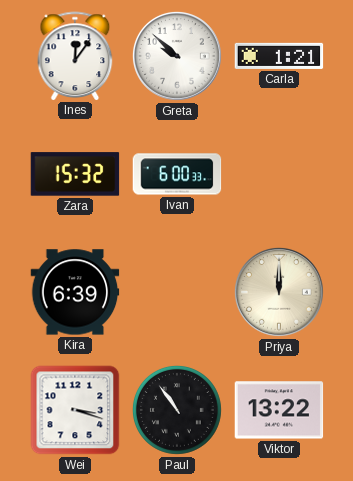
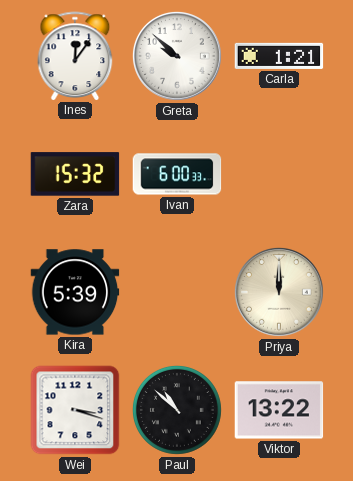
Kira: 6:39 -> 5:39
Paul: 10:54 -> 10:52
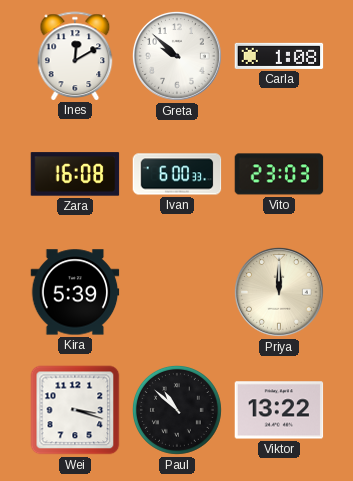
Ines: 12:06 -> 12:10
Carla: 1:21 -> 1:08
Zara: 15:32 -> 16:08
Vito: none -> 23:03
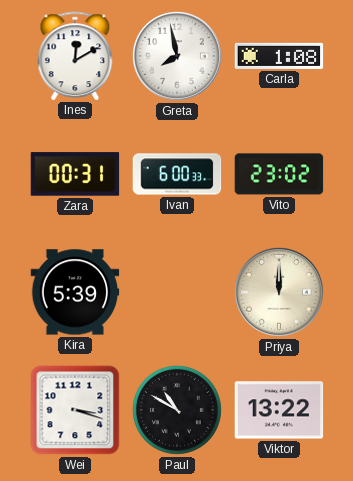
Greta: 9:52 -> 7:58
Zara: 16:08 -> 00:31
Vito: 23:03 -> 23:02
Paul: 10:52 -> 10:50
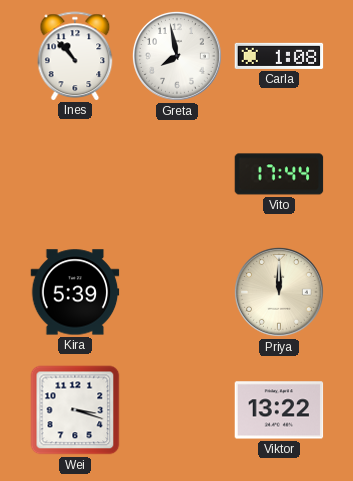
Ines: 12:10 -> 10:53
Zara: 00:31 -> none
Ivan: 6:00 -> none
Vito: 23:02 -> 17:44
Paul: 10:50 -> none
